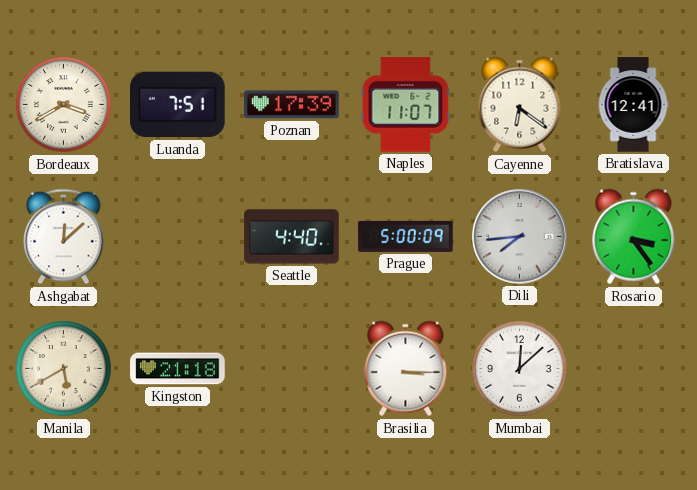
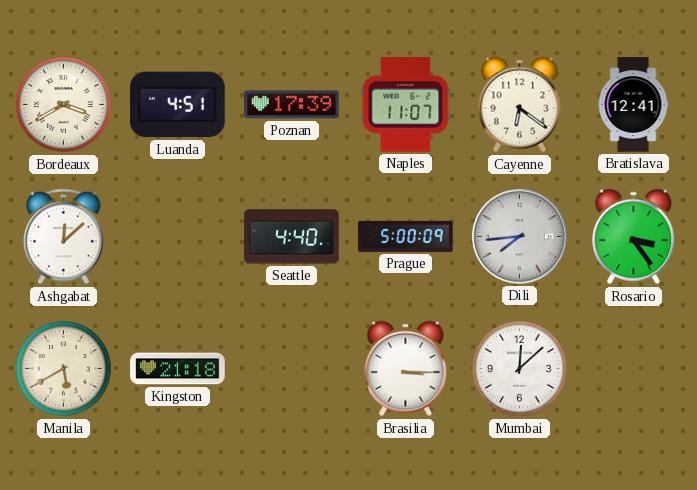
Luanda: 7:51 -> 4:51
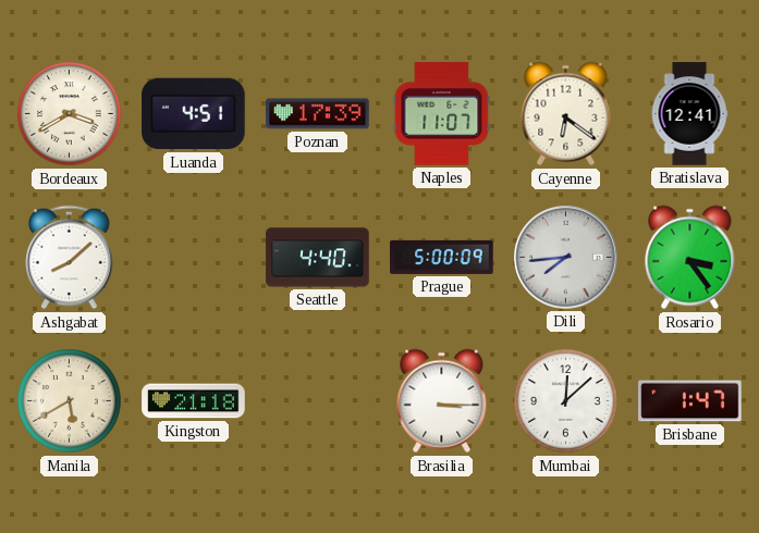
Ashgabat: 12:08 -> 8:08
Brisbane: none -> 1:47
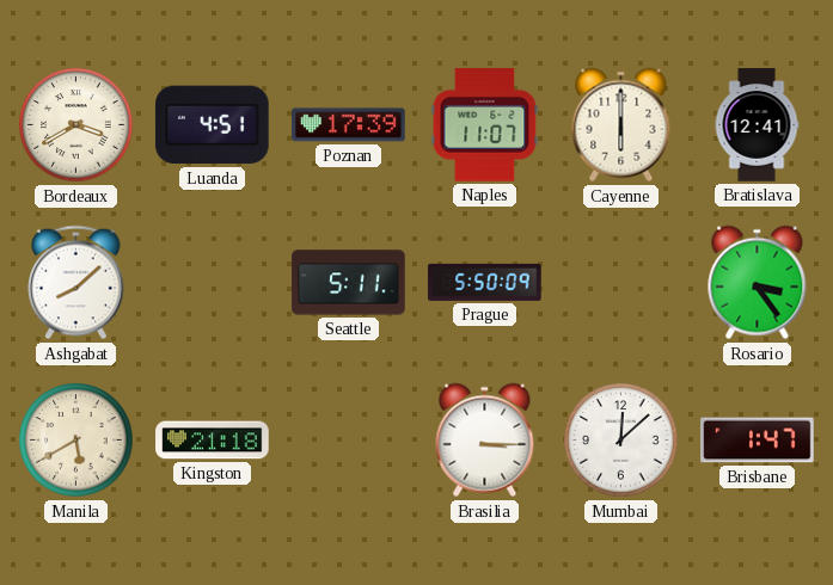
Cayenne: 6:21 -> 6:00
Seattle: 4:40 -> 5:11
Prague: 5:00 -> 5:50
Dili: 7:44 -> none
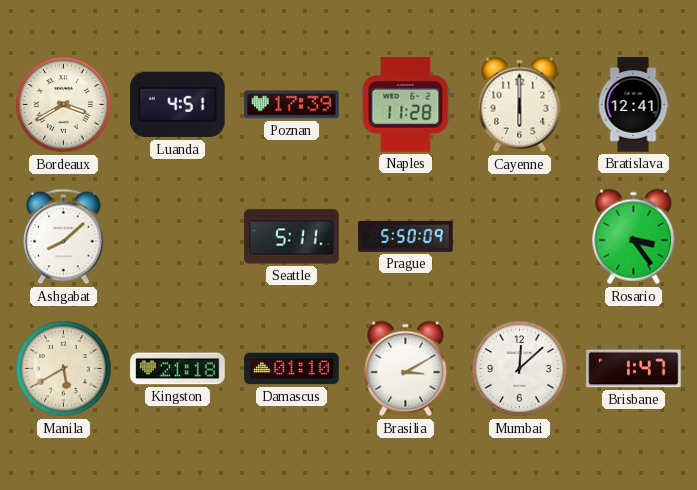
Naples: 11:07 -> 11:28
Damascus: none -> 01:10
Brasilia: 3:15 -> 3:10
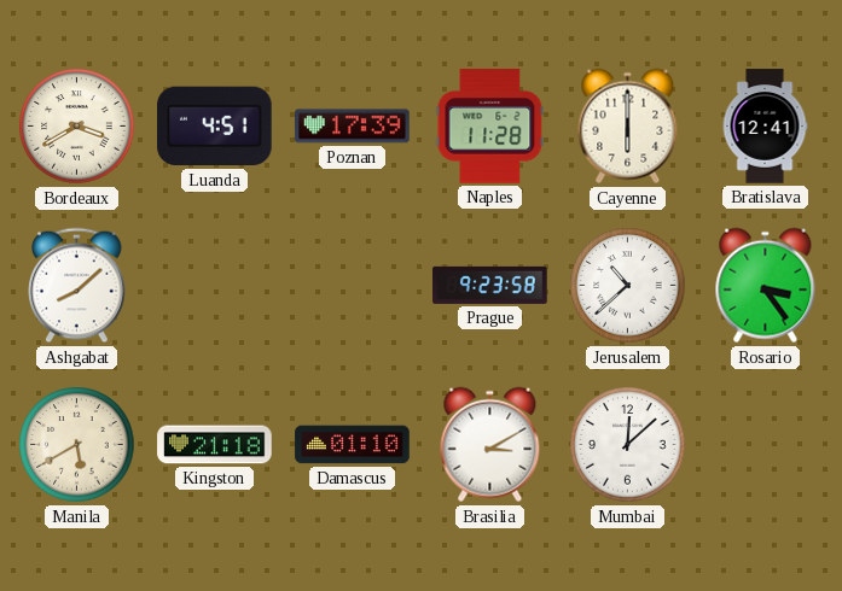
Seattle: 5:11 -> none
Prague: 5:50 -> 9:23
Jerusalem: none -> 10:38
Brisbane: 1:47 -> none
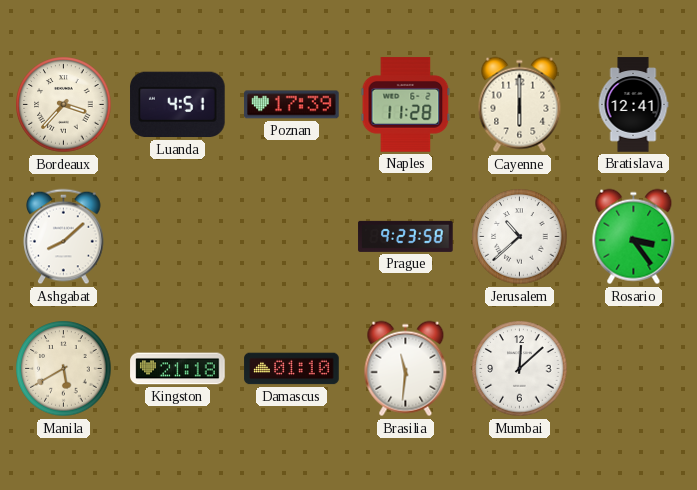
Bordeaux: 3:40 -> 3:37
Brasilia: 3:10 -> 11:31
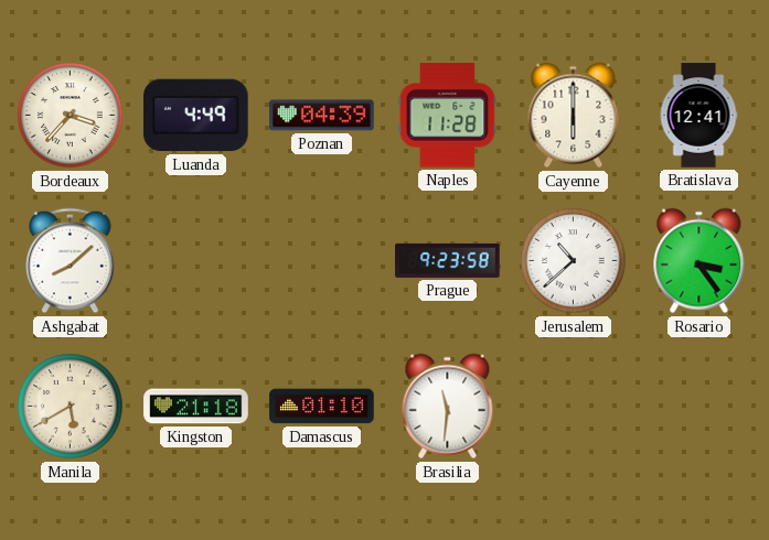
Luanda: 4:51 -> 4:49
Poznan: 17:39 -> 04:39
Mumbai: 12:08 -> none
